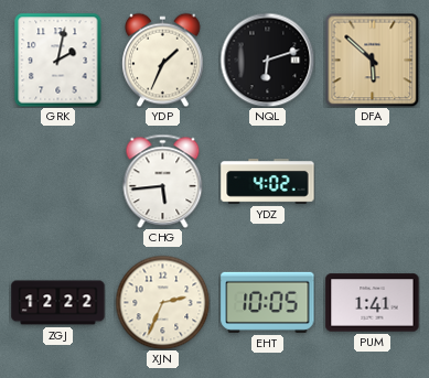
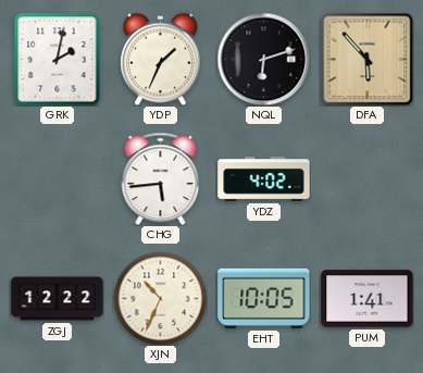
DFA: 5:52 -> 5:53
XJN: 2:34 -> 10:34
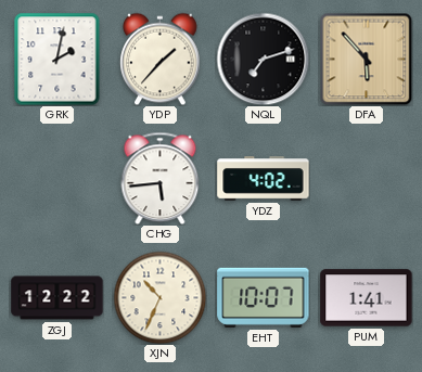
YDP: 1:34 -> 1:37
NQL: 6:12 -> 7:12
EHT: 10:05 -> 10:07
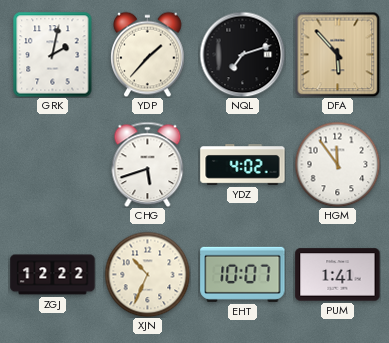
CHG: 5:44 -> 5:42
HGM: none -> 11:54
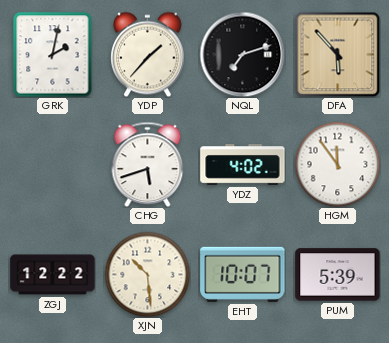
XJN: 10:34 -> 10:29
PUM: 1:41 -> 5:39
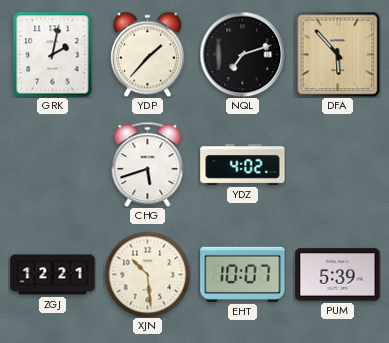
HGM: 11:54 -> none
ZGJ: 12:22 -> 12:21
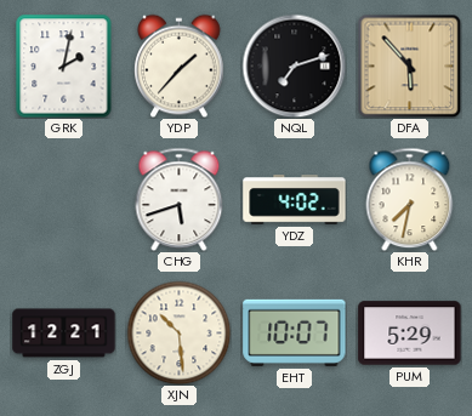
KHR: none -> 7:32
PUM: 5:39 -> 5:29
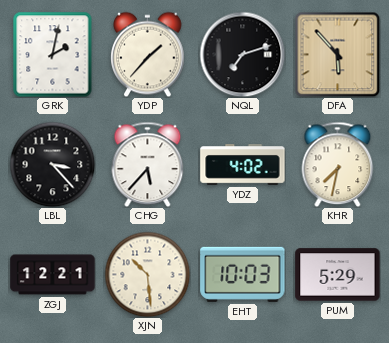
LBL: none -> 3:23
CHG: 5:42 -> 5:37
EHT: 10:07 -> 10:03
